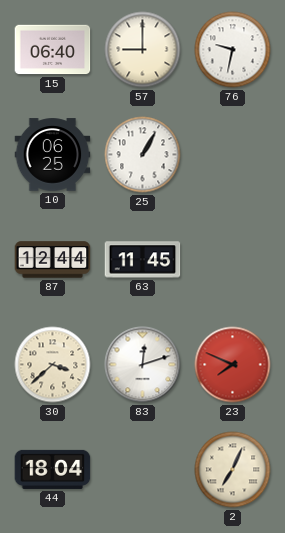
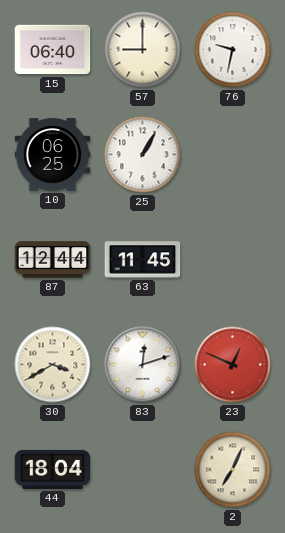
30: 3:38 -> 3:40
23: 7:49 -> 12:49
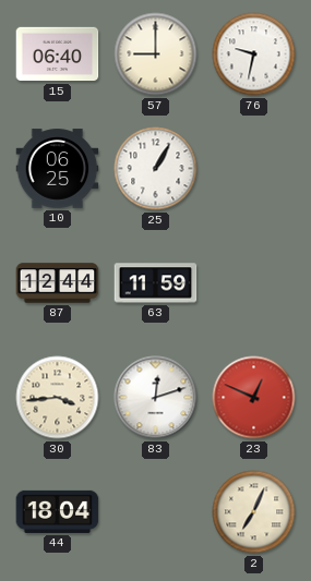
63: 11:45 -> 11:59
30: 3:40 -> 3:44
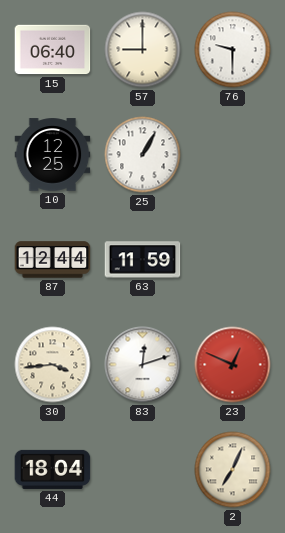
76: 9:32 -> 9:30
10: 06:25 -> 12:25
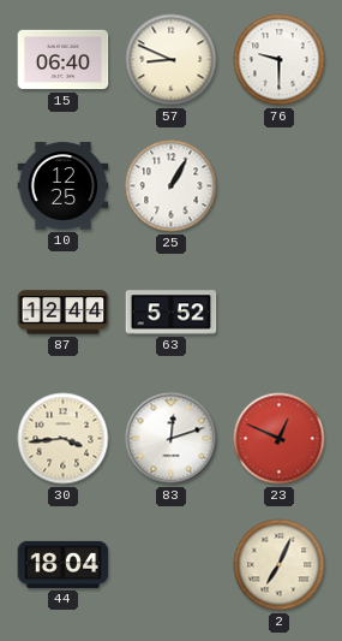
57: 9:00 -> 8:49
63: 11:59 -> 5:52
